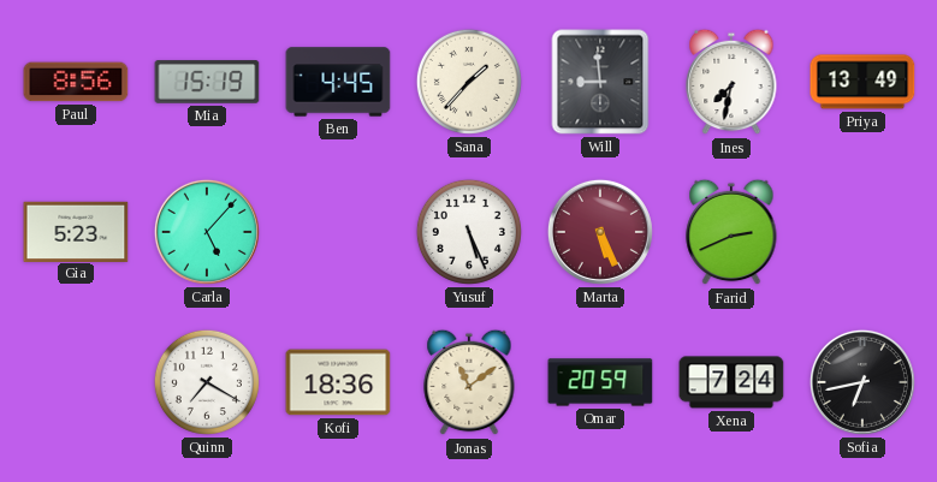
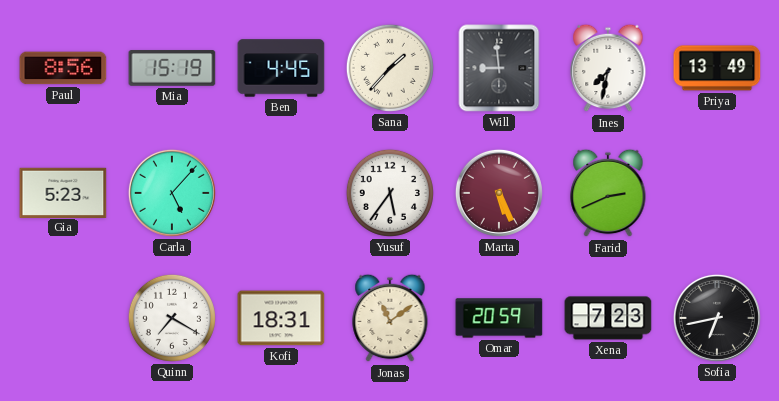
Yusuf: 5:26 -> 5:36
Kofi: 18:36 -> 18:31
Xena: 7:24 -> 7:23
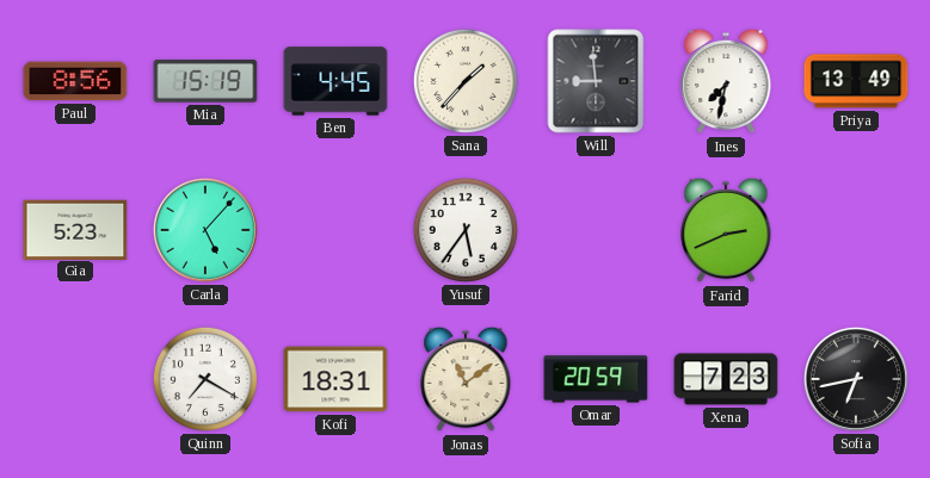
Marta: 5:26 -> none
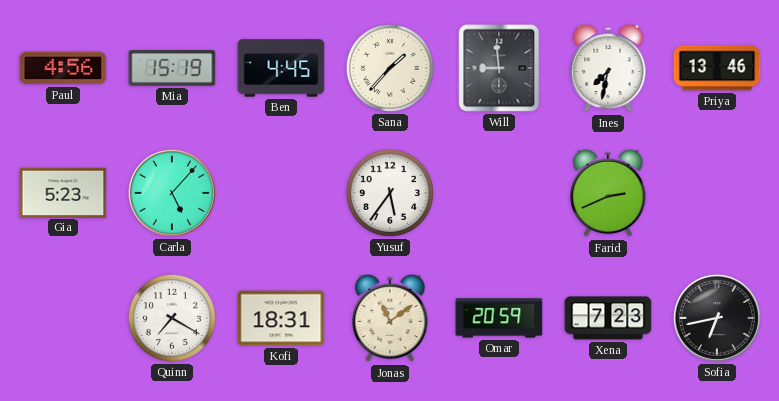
Paul: 8:56 -> 4:56
Priya: 13:49 -> 13:46
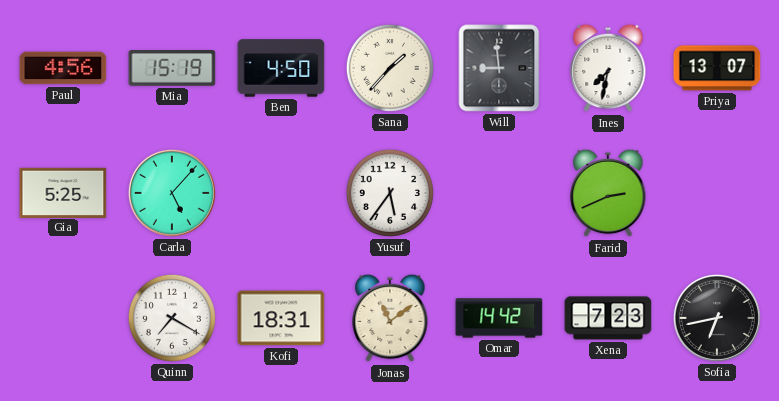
Ben: 4:45 -> 4:50
Priya: 13:46 -> 13:07
Gia: 5:23 -> 5:25
Omar: 20:59 -> 14:42
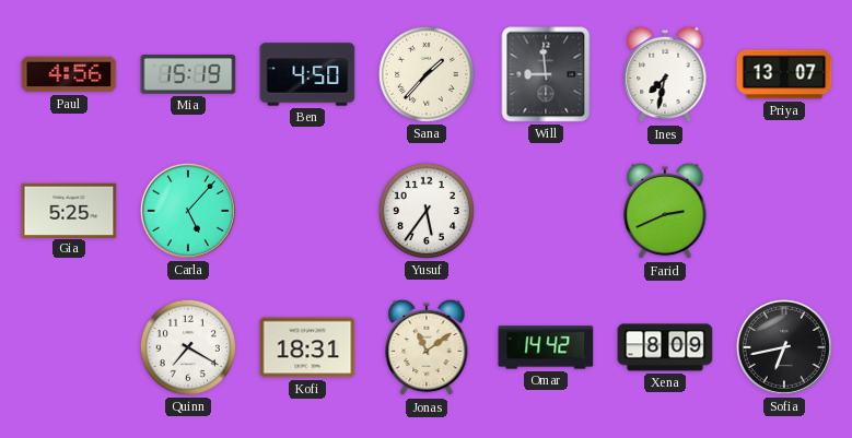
Xena: 7:23 -> 8:09
